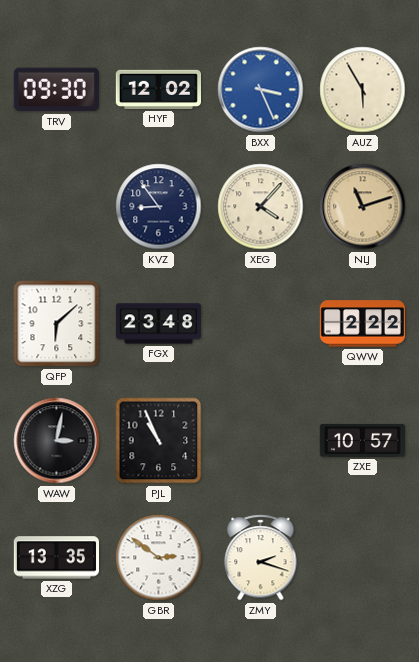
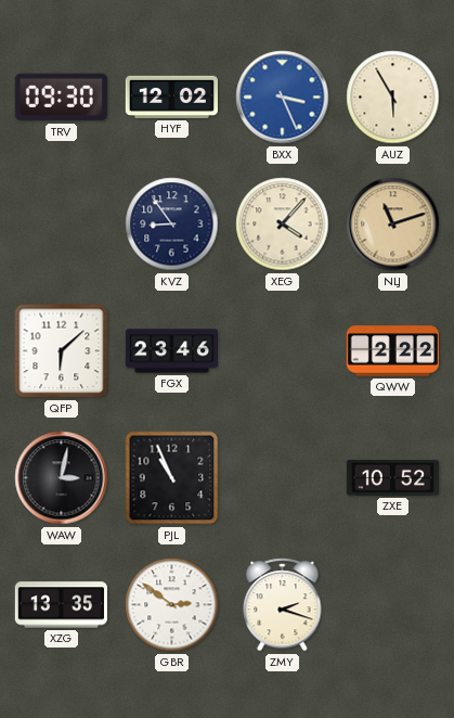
FGX: 23:48 -> 23:46
ZXE: 10:57 -> 10:52
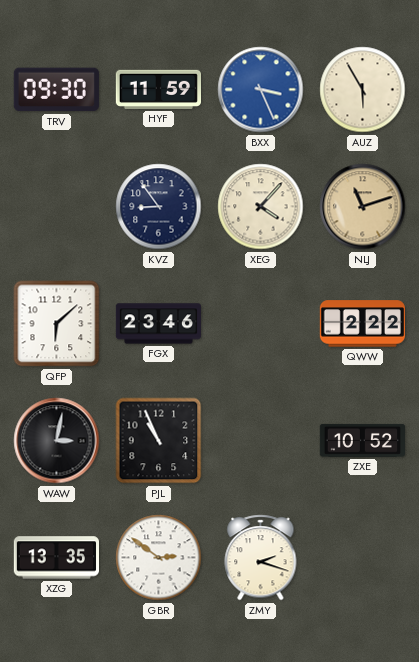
HYF: 12:02 -> 11:59
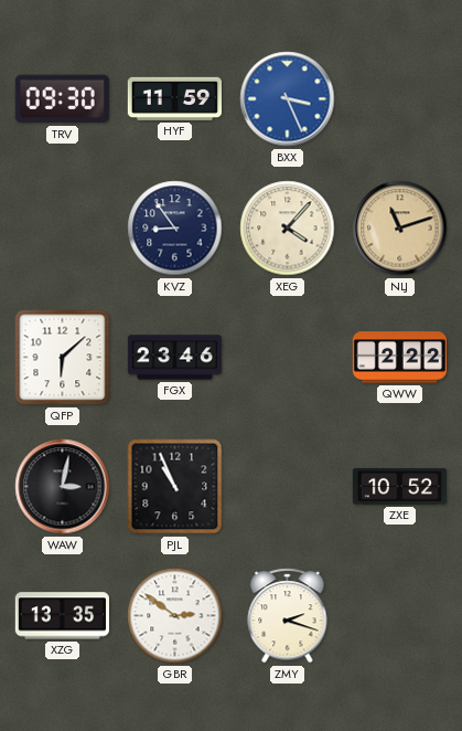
AUZ: 5:55 -> none
